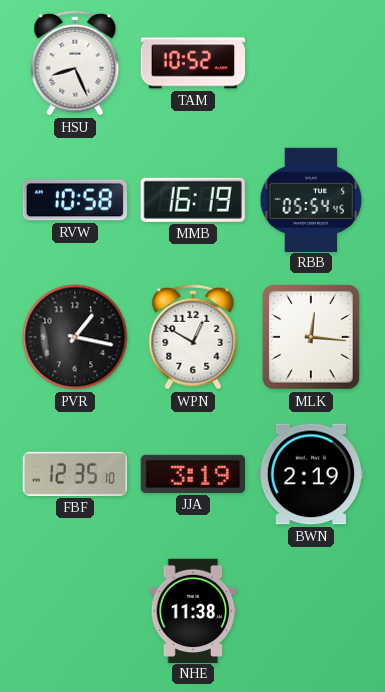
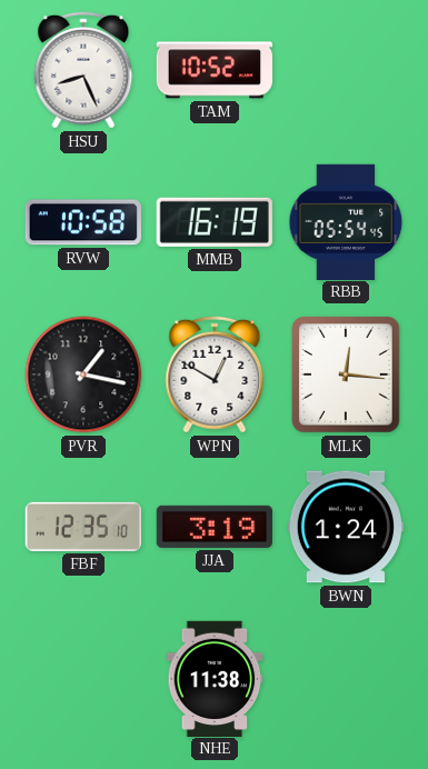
BWN: 2:19 -> 1:24
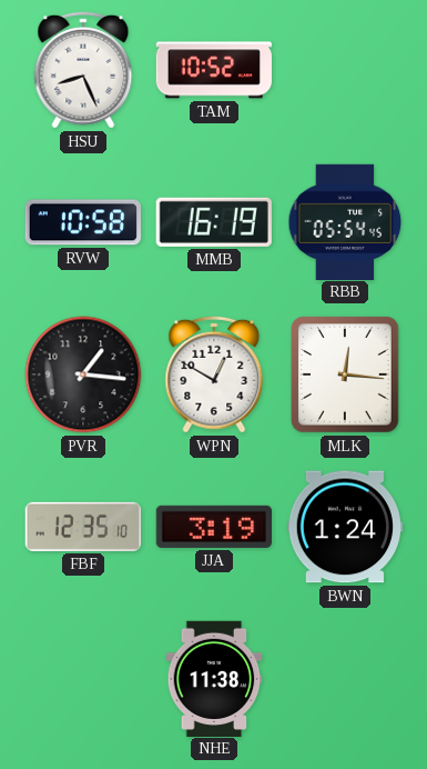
PVR: 1:17 -> 1:16
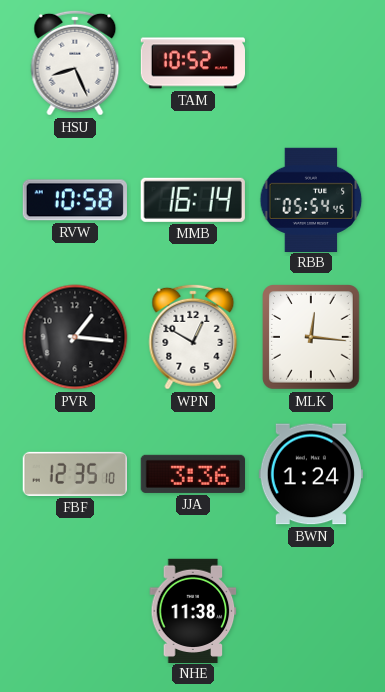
MMB: 16:19 -> 16:14
JJA: 3:19 -> 3:36
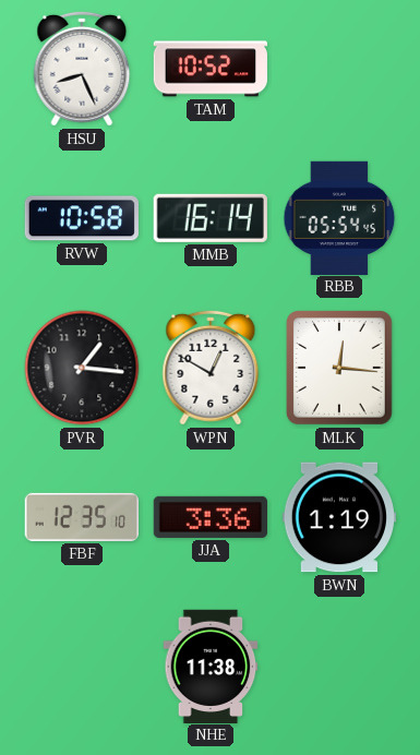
BWN: 1:24 -> 1:19
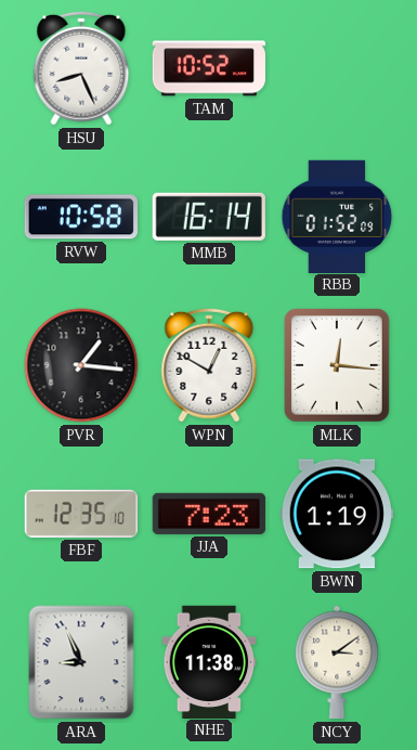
RBB: 05:54 -> 01:52
JJA: 3:36 -> 7:23
ARA: none -> 8:56
NCY: none -> 3:09
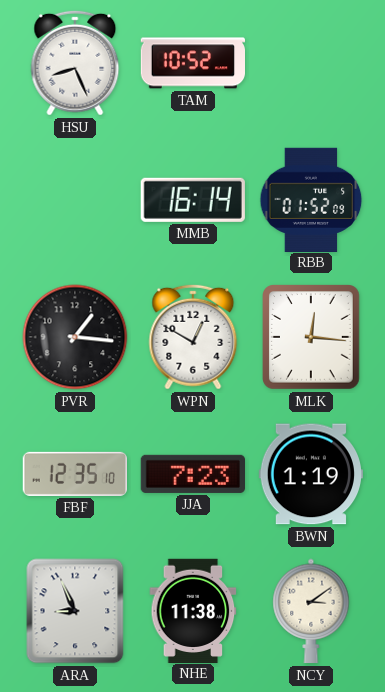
RVW: 10:58 -> none
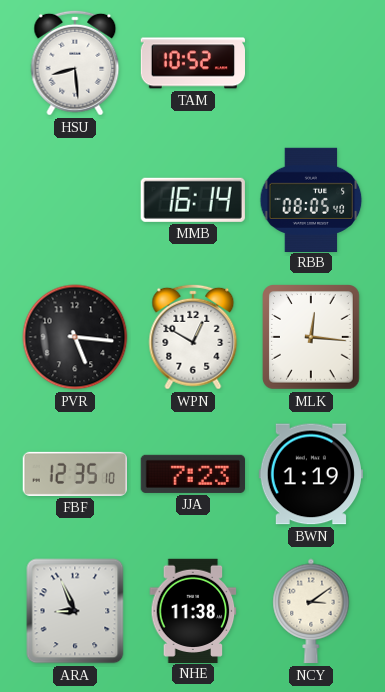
HSU: 8:26 -> 8:29
RBB: 01:52 -> 08:05
PVR: 1:16 -> 5:16
